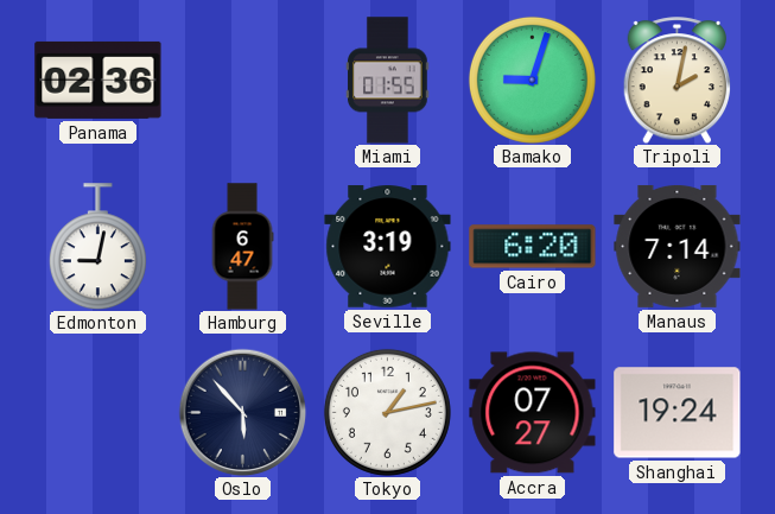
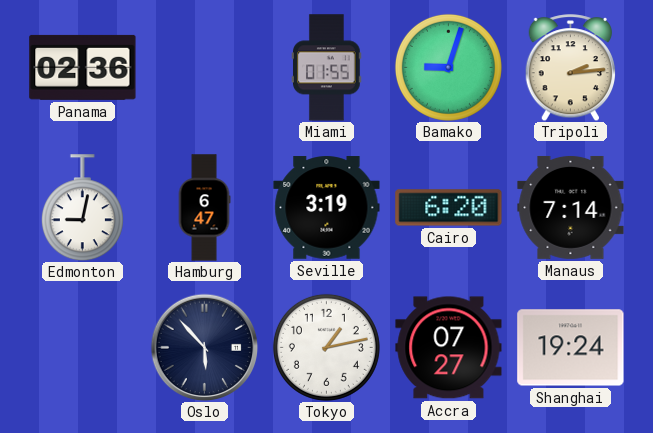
Tripoli: 2:02 -> 2:14
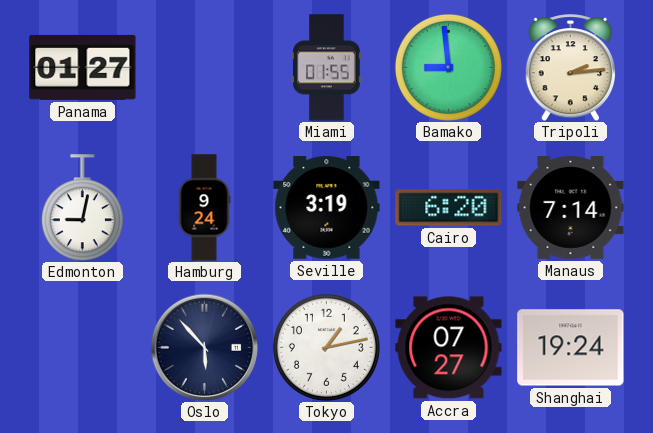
Panama: 02:36 -> 01:27
Bamako: 9:03 -> 8:59
Hamburg: 6:47 -> 9:24
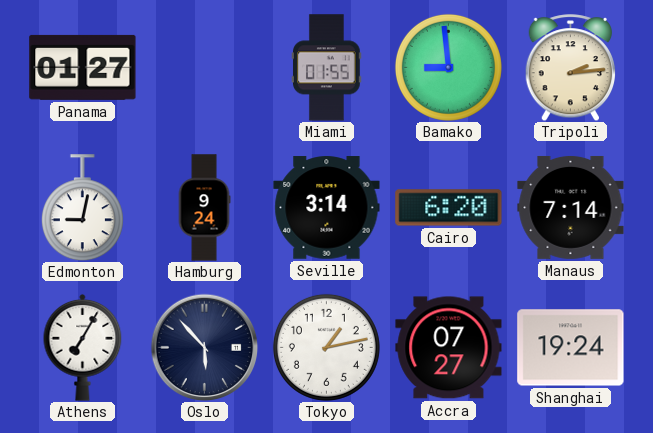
Seville: 3:19 -> 3:14
Athens: none -> 7:05
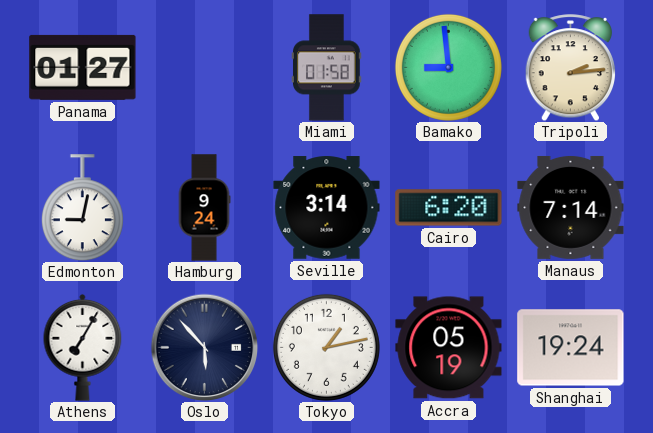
Miami: 01:55 -> 01:58
Accra: 07:27 -> 05:19
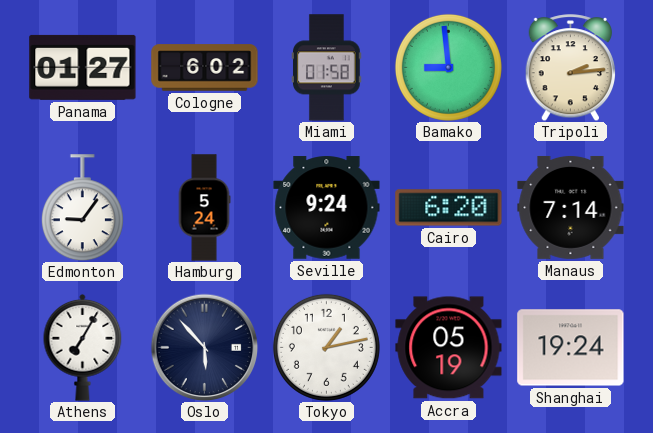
Cologne: none -> 6:02
Edmonton: 9:02 -> 9:06
Hamburg: 9:24 -> 5:24
Seville: 3:14 -> 9:24
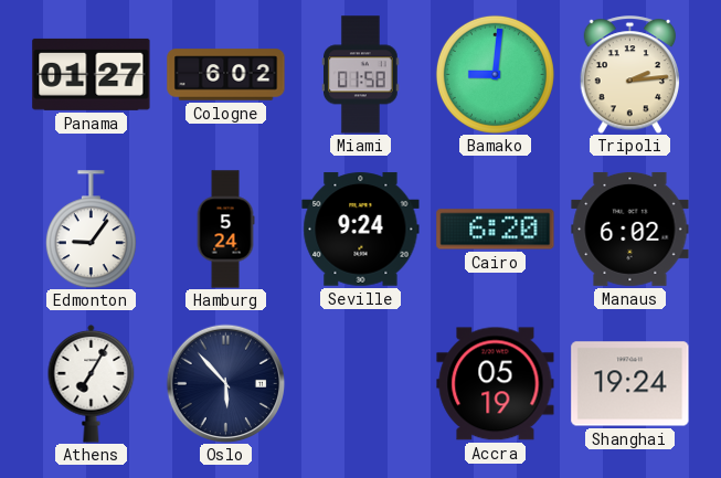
Bamako: 8:59 -> 9:01
Manaus: 7:14 -> 6:02
Tokyo: 1:13 -> none
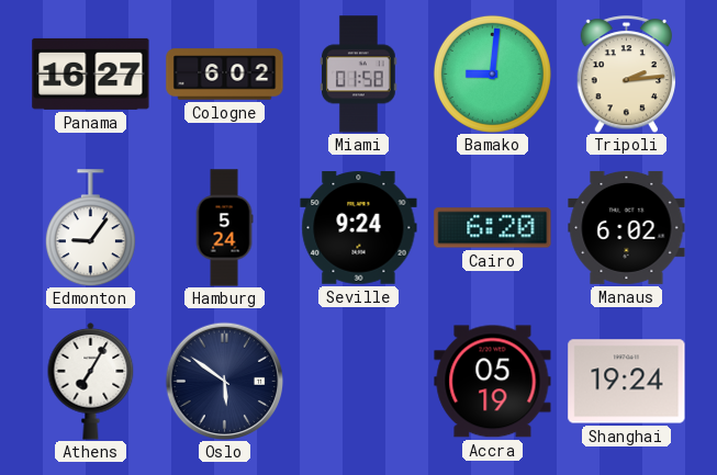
Panama: 01:27 -> 16:27
Oslo: 5:53 -> 5:51
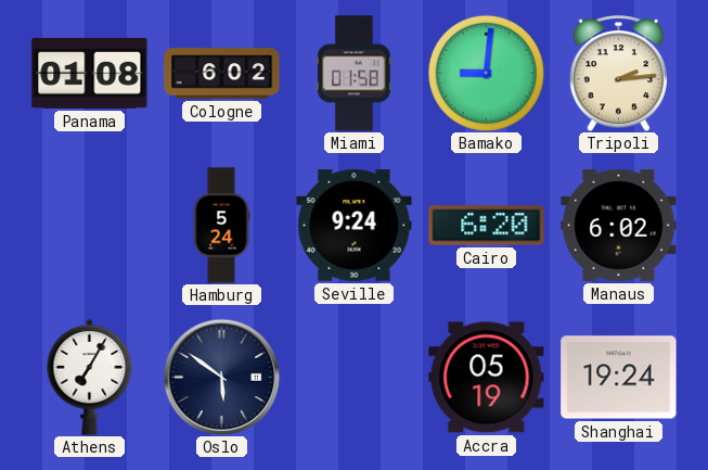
Panama: 16:27 -> 01:08
Edmonton: 9:06 -> none
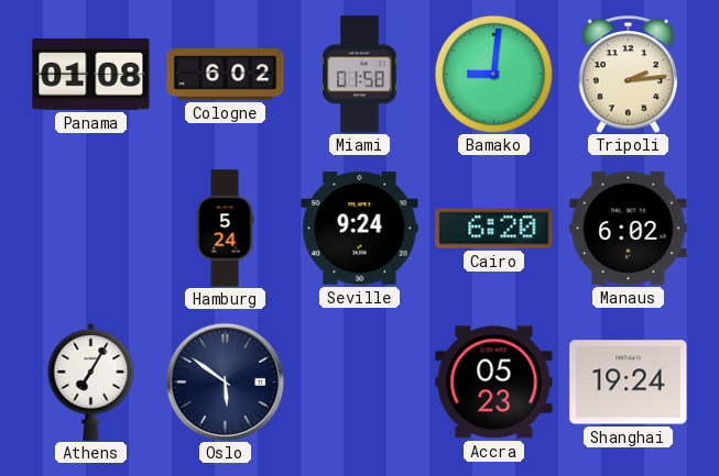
Accra: 05:19 -> 05:23
